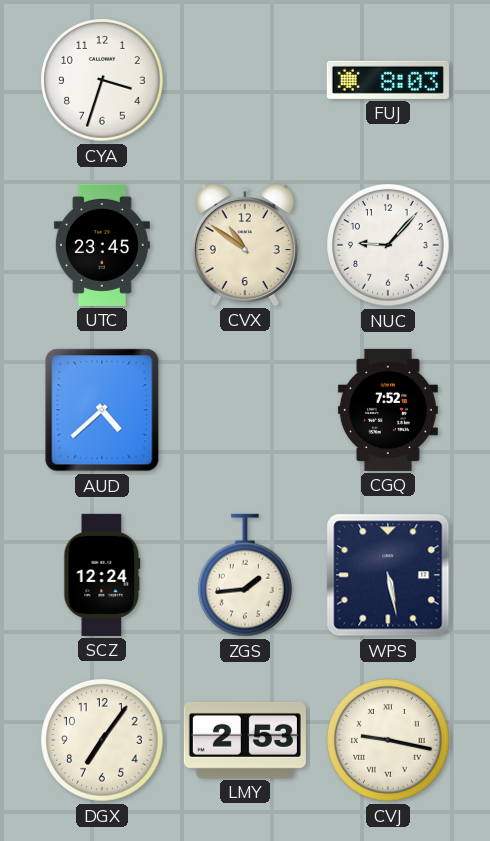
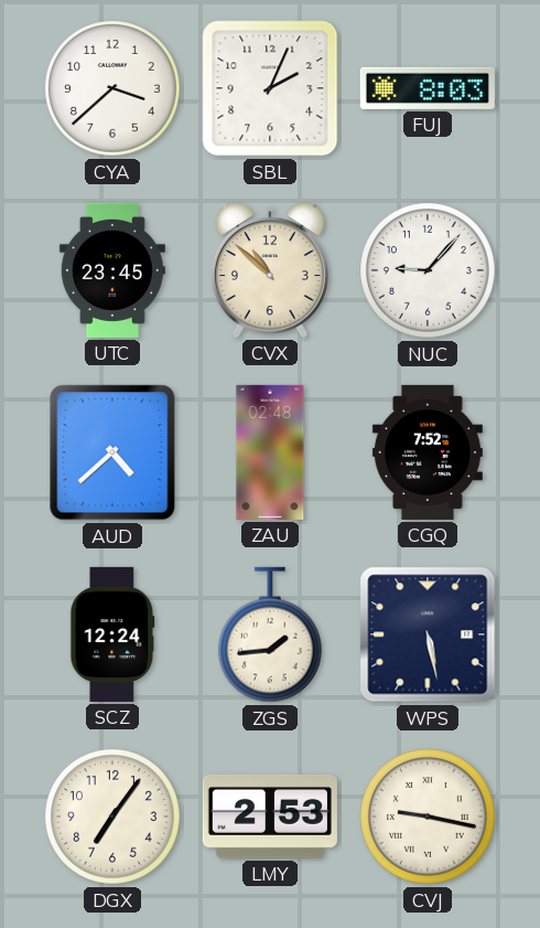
CYA: 3:33 -> 3:38
SBL: none -> 2:04
CVX: 10:51 -> 10:52
ZAU: none -> 02:48
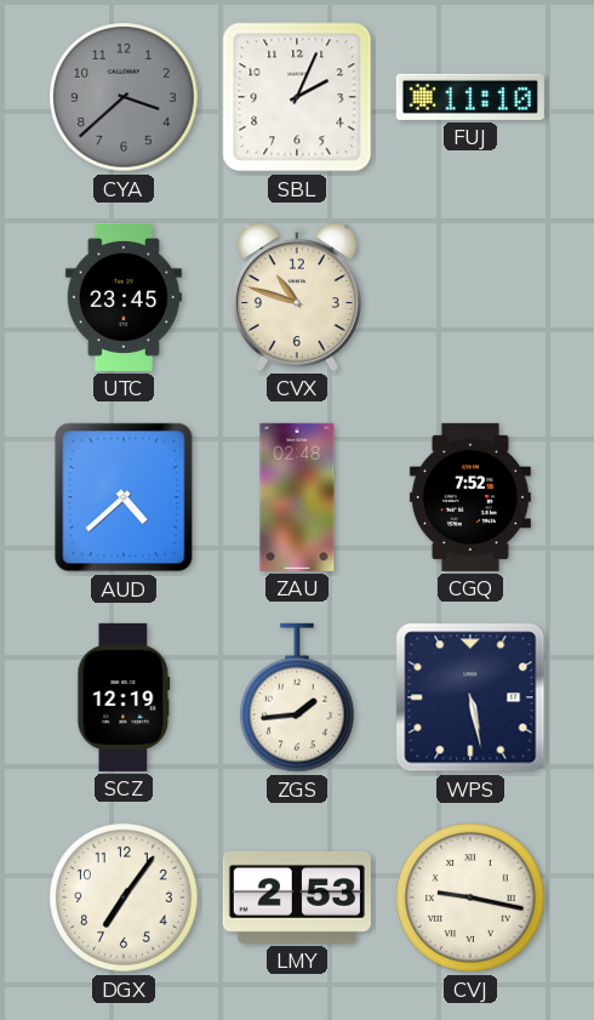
CYA dial: white -> grey
FUJ: 8:03 -> 11:10
CVX: 10:52 -> 10:48
NUC: 9:07 -> none
SCZ: 12:24 -> 12:19
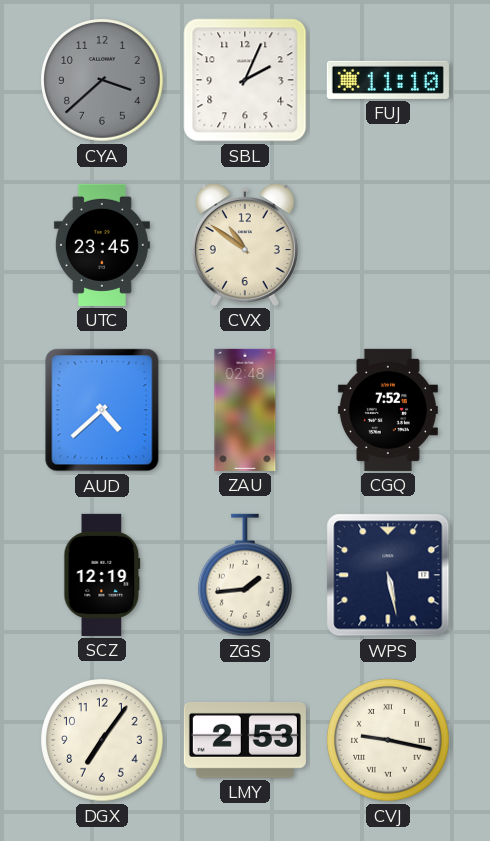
CVX: 10:48 -> 10:51
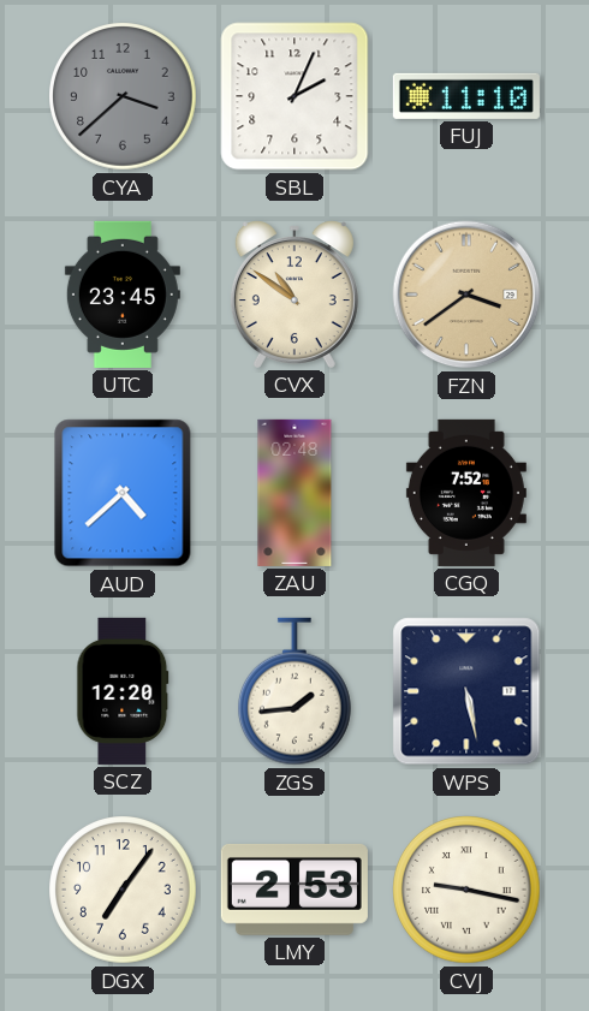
FZN: none -> 3:39
SCZ: 12:19 -> 12:20
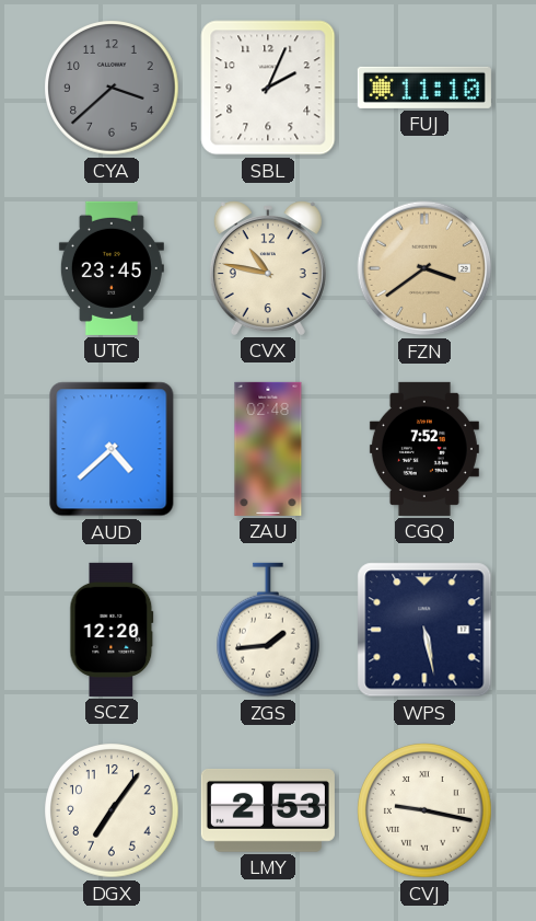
CVX: 10:51 -> 10:47
